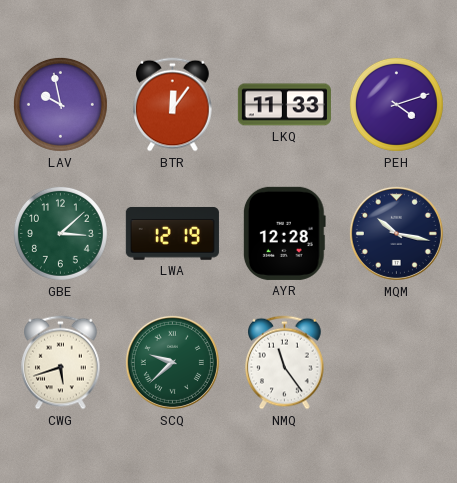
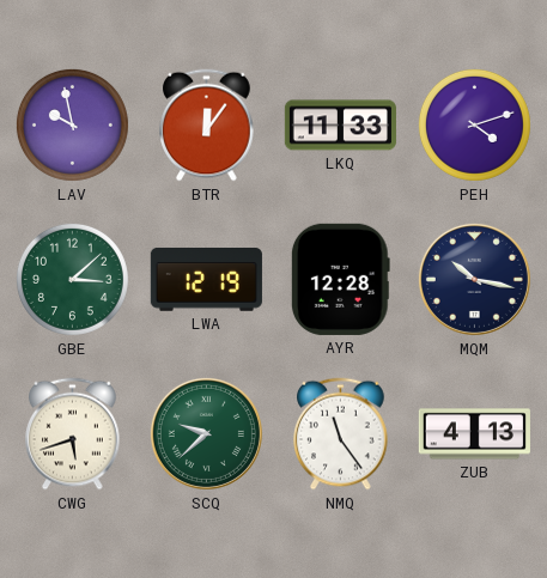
ZUB: none -> 4:13
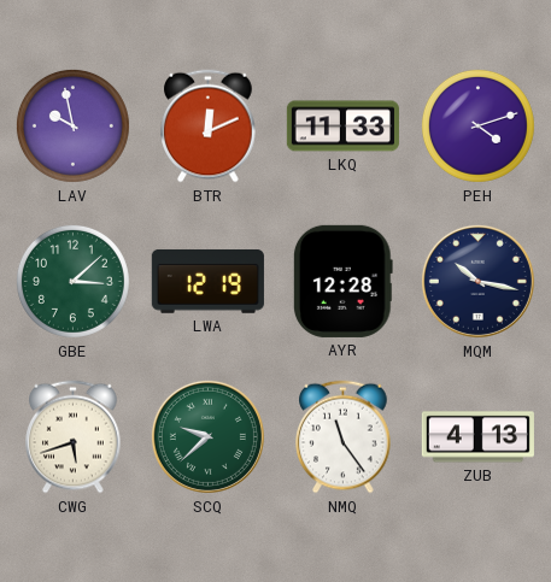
BTR: 12:06 -> 12:11
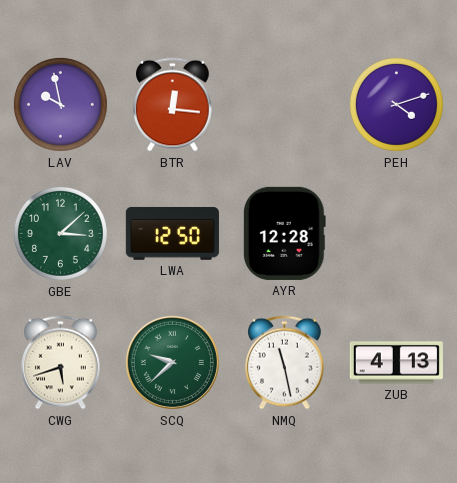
BTR: 12:11 -> 12:16
LKQ: 11:33 -> none
LWA: 12:19 -> 12:50
MQM: 10:17 -> none
NMQ: 11:24 -> 11:28
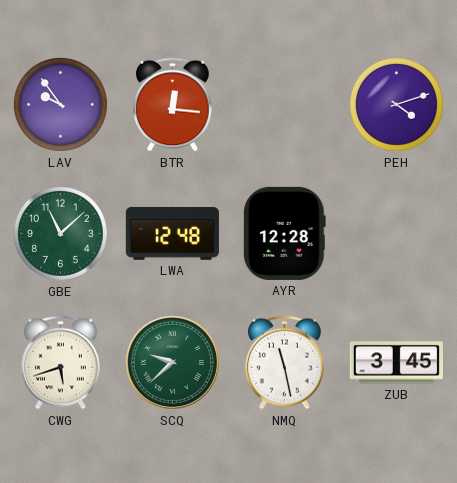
LAV: 9:58 -> 9:54
GBE: 3:08 -> 11:08
LWA: 12:50 -> 12:48
ZUB: 4:13 -> 3:45
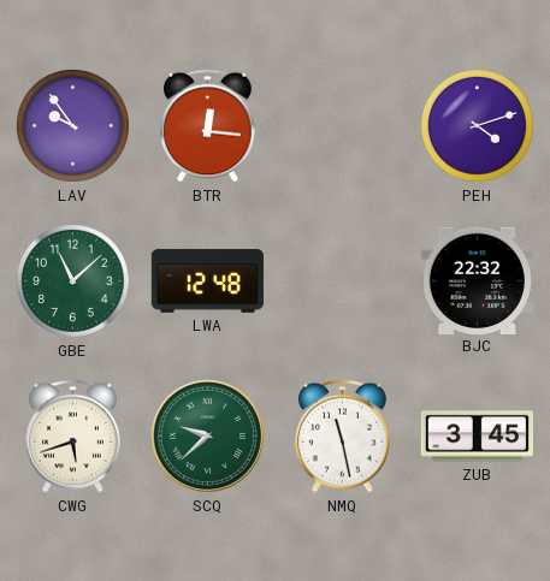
AYR: 12:28 -> none
BJC: none -> 22:32
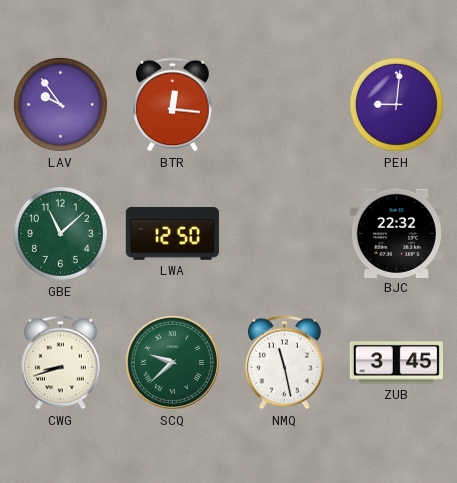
PEH: 4:12 -> 9:01
LWA: 12:48 -> 12:50
CWG: 5:42 -> 8:42
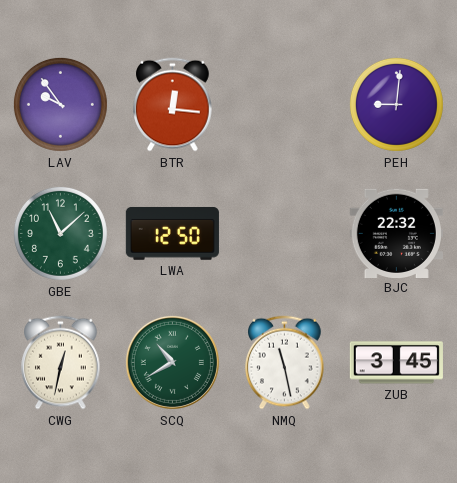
CWG: 8:42 -> 12:32
SCQ: 9:38 -> 10:40
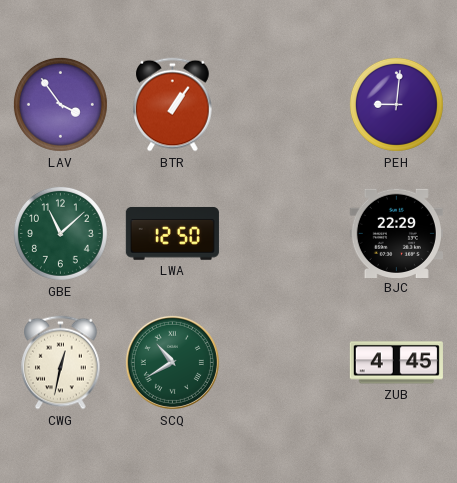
LAV: 9:54 -> 3:54
BTR: 12:16 -> 1:06
BJC: 22:32 -> 22:29
NMQ: 11:28 -> none
ZUB: 3:45 -> 4:45
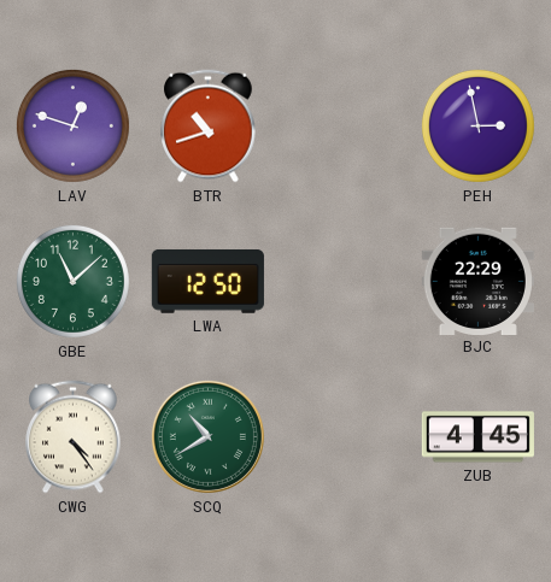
LAV: 3:54 -> 12:48
BTR: 1:06 -> 10:42
PEH: 9:01 -> 2:58
CWG: 12:32 -> 4:24
